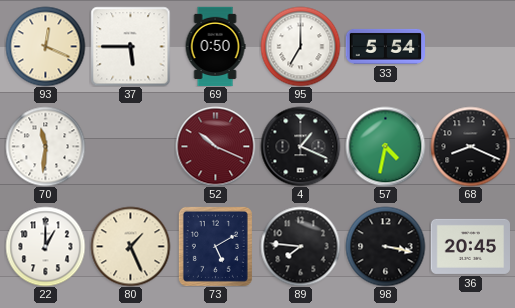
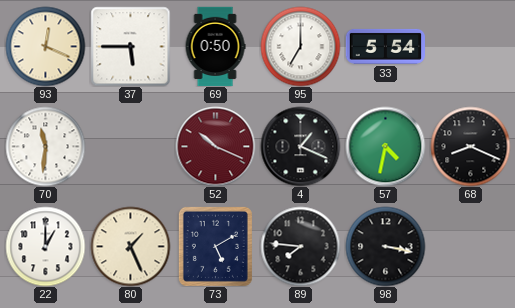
36: 20:45 -> none
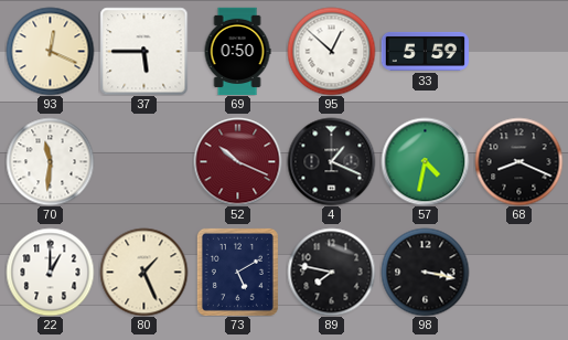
95: 7:00 -> 12:52
33: 5:54 -> 5:59
89: 7:46 -> 7:47
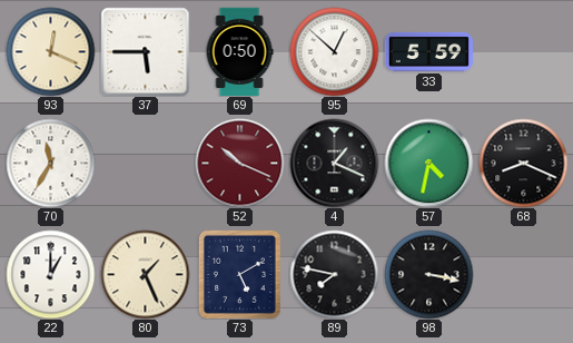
70: 11:31 -> 11:35
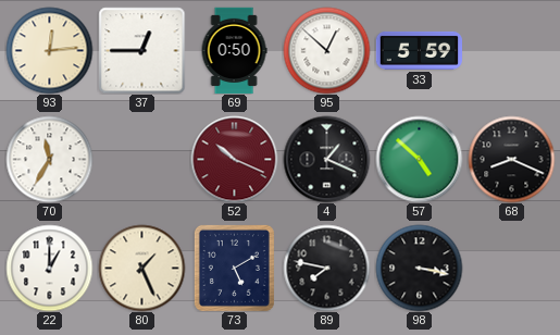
93: 12:19 -> 12:14
37: 5:45 -> 12:45
57: 4:32 -> 4:52
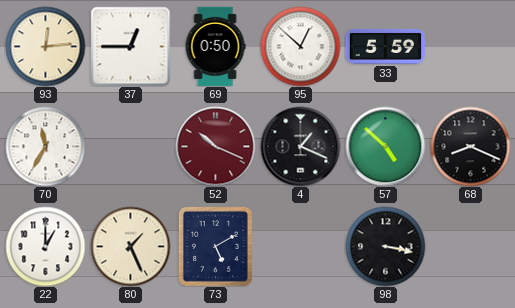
89: 7:47 -> none
